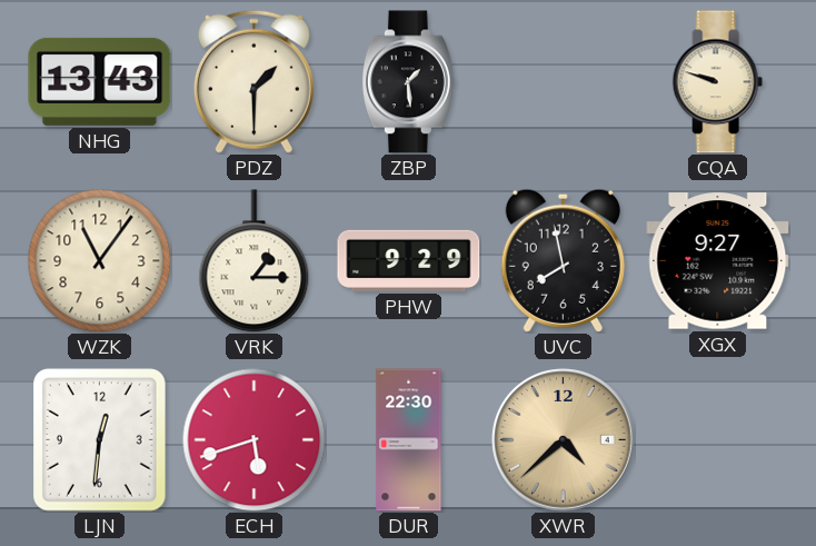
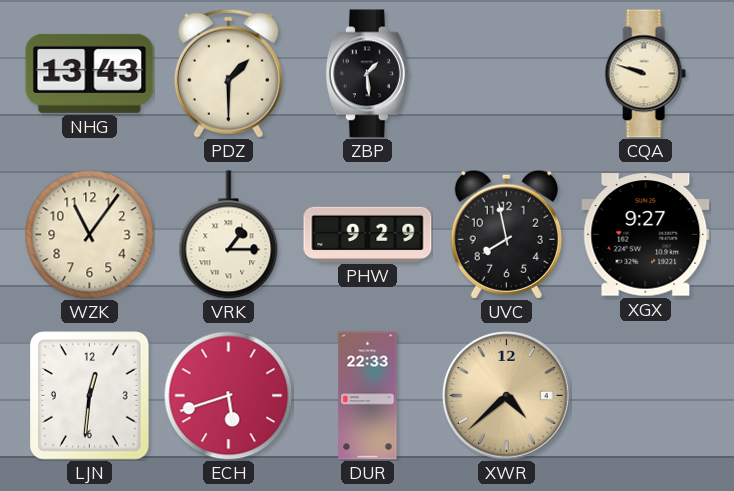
DUR: 22:30 -> 22:33
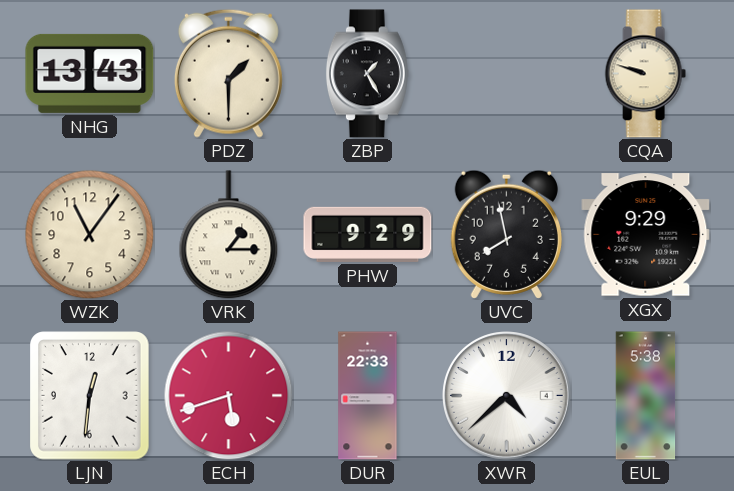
ZBP: 1:29 -> 1:25
XGX: 9:27 -> 9:29
XWR dial: champagne -> white
EUL: none -> 5:38
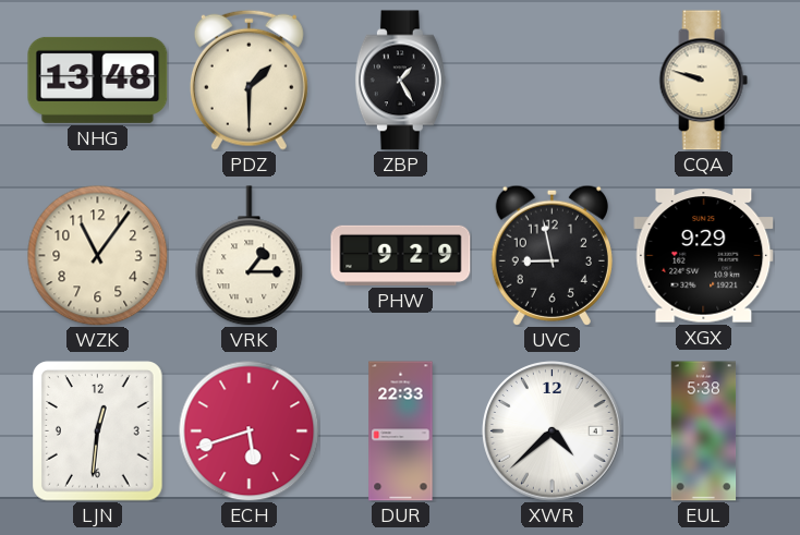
NHG: 13:43 -> 13:48
UVC: 7:58 -> 8:58
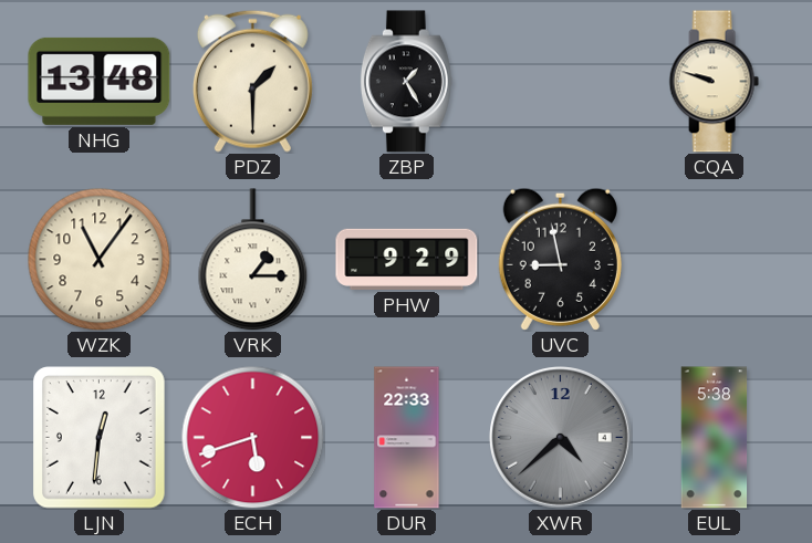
XGX: 9:29 -> none
XWR dial: white -> grey
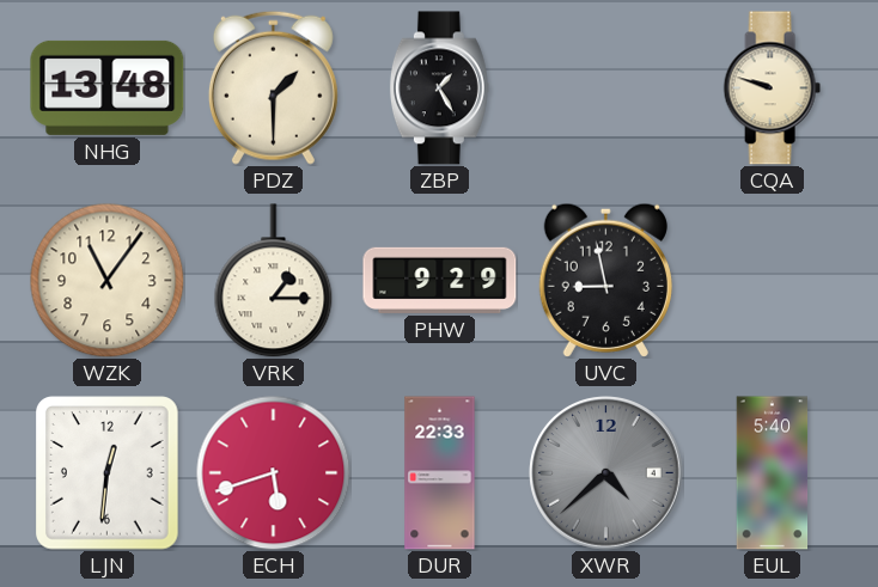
EUL: 5:38 -> 5:40
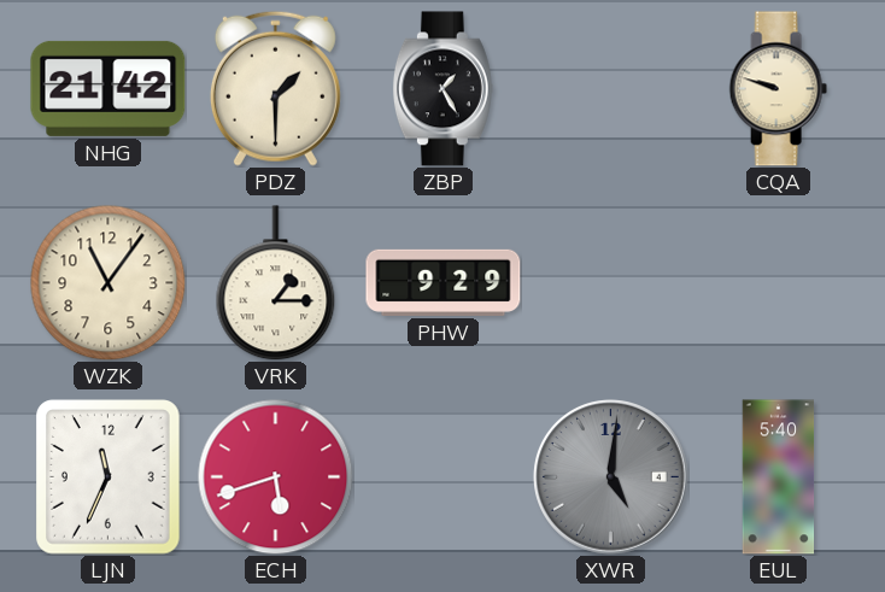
NHG: 13:48 -> 21:42
UVC: 8:58 -> none
LJN: 12:31 -> 11:34
DUR: 22:33 -> none
XWR: 4:38 -> 5:01
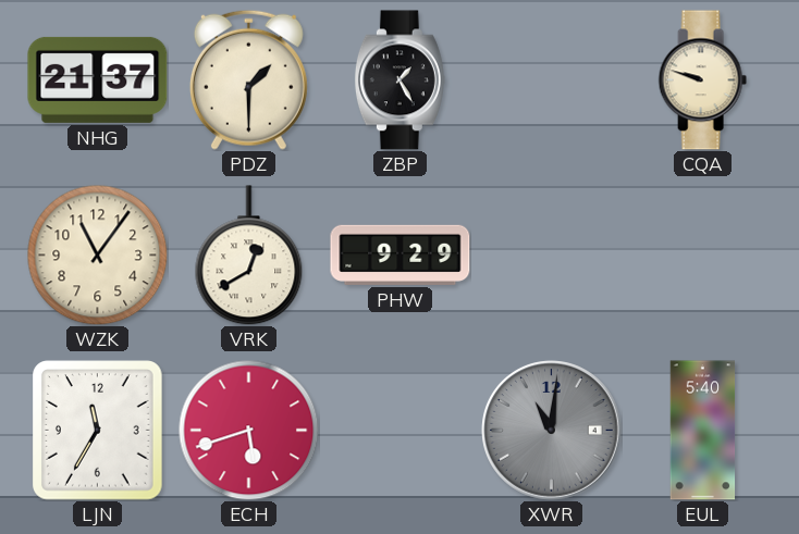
NHG: 21:42 -> 21:37
VRK: 1:15 -> 12:40
LJN: 11:34 -> 11:35
XWR: 5:01 -> 11:01
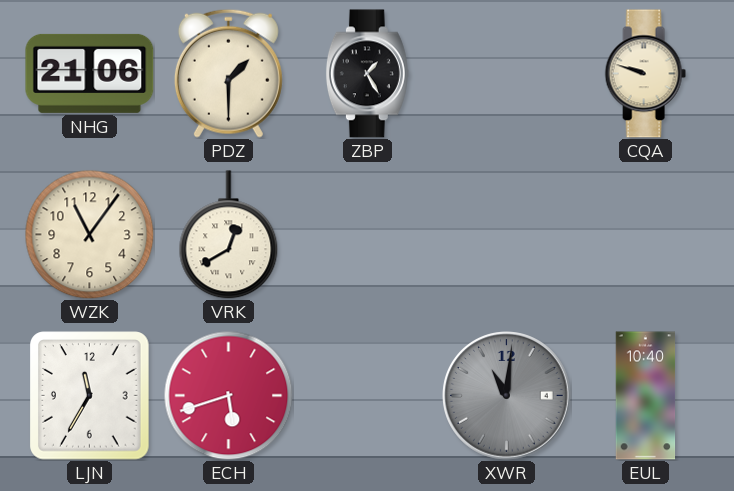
NHG: 21:37 -> 21:06
PHW: 9:29 -> none
EUL: 5:40 -> 10:40
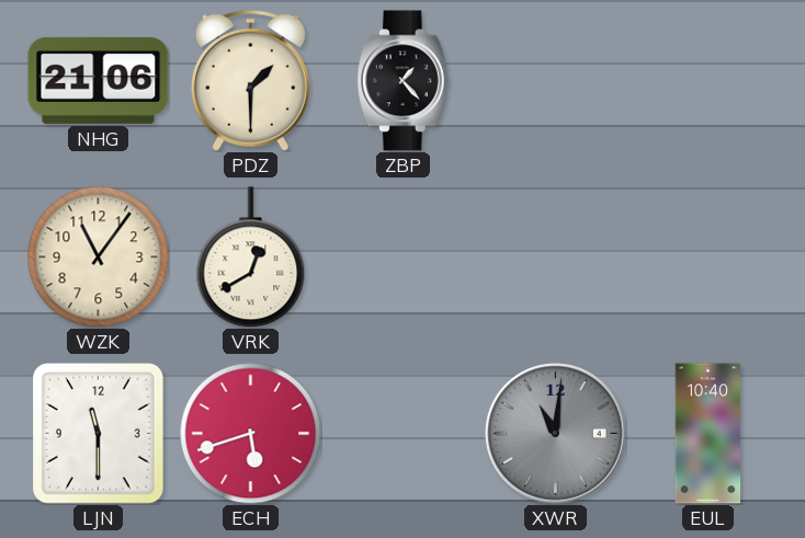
ZBP: 1:25 -> 1:23
CQA: 9:48 -> none
LJN: 11:35 -> 11:30
